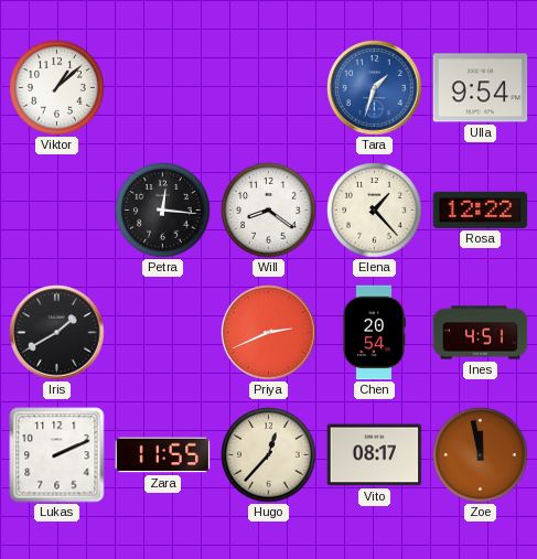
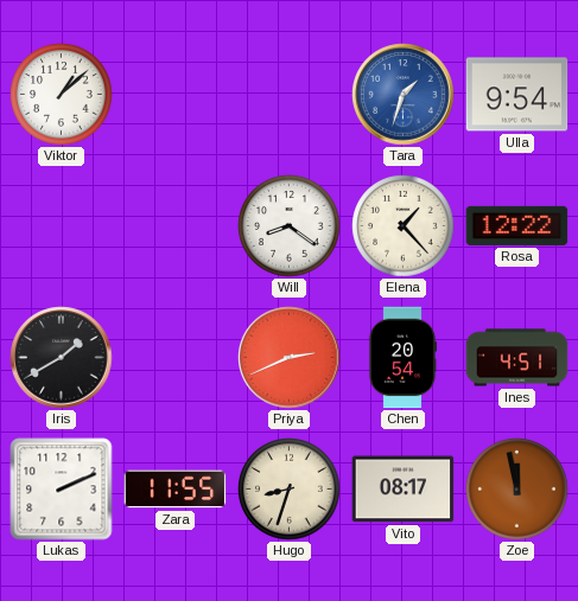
Petra: 12:16 -> none
Hugo: 12:37 -> 8:33
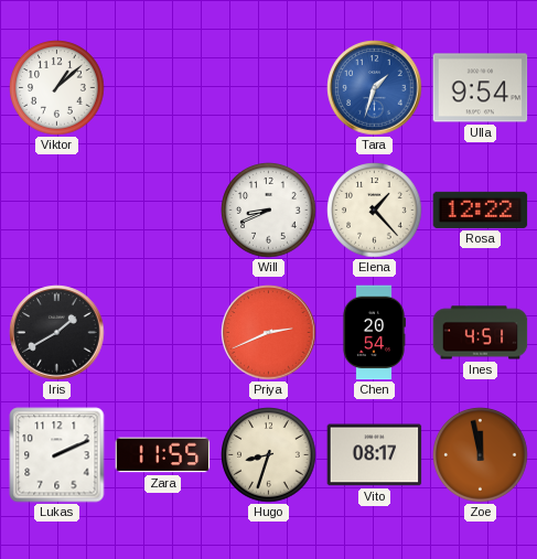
Will: 8:21 -> 8:41
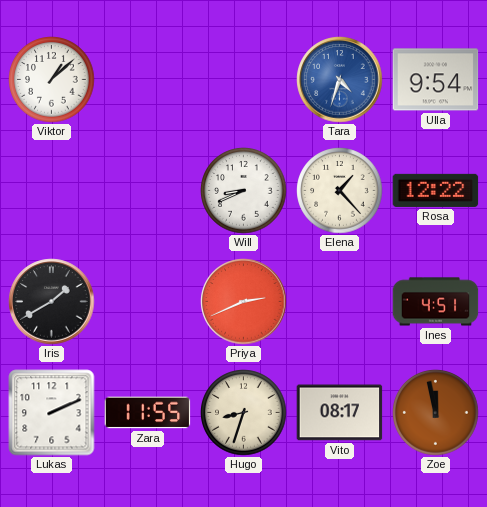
Tara: 1:33 -> 4:33
Chen: 20:54 -> none
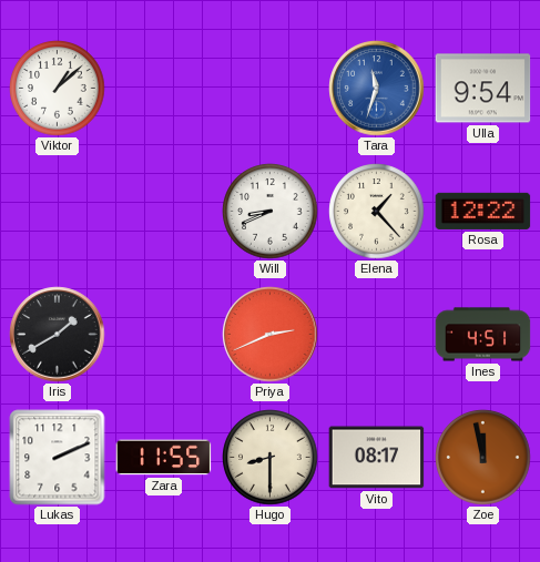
Tara: 4:33 -> 11:33
Hugo: 8:33 -> 8:30
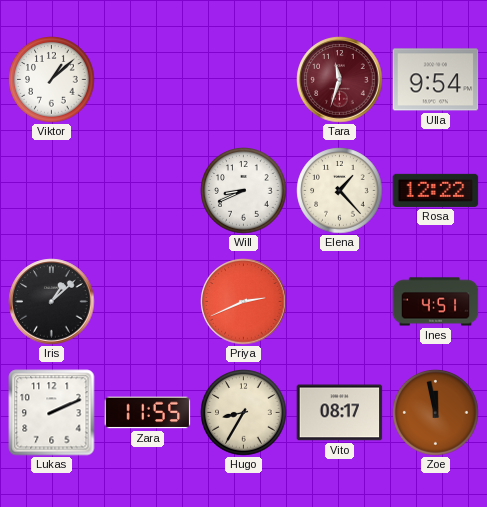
Tara dial: blue -> burgundy
Iris: 1:40 -> 1:08
Hugo: 8:30 -> 8:35
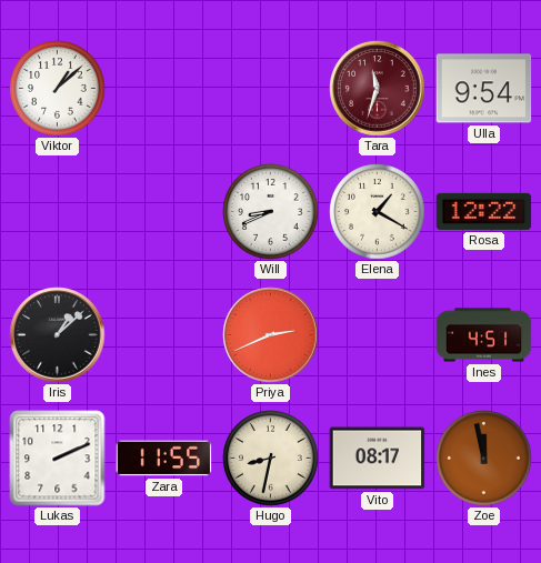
Elena: 1:23 -> 1:20
Hugo: 8:35 -> 8:32
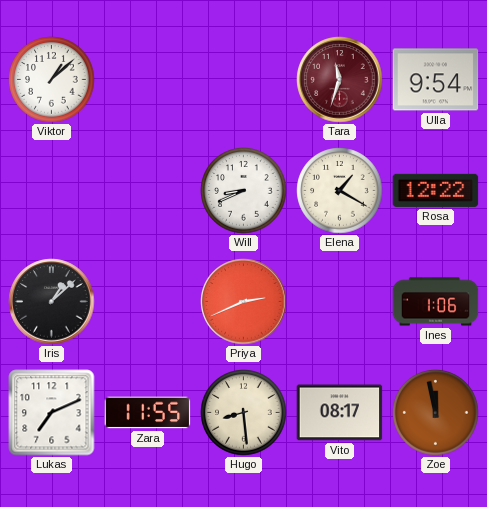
Ines: 4:51 -> 1:06
Lukas: 2:11 -> 7:11
Hugo: 8:32 -> 8:29
